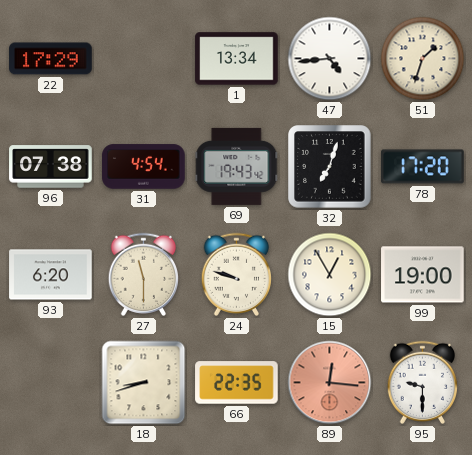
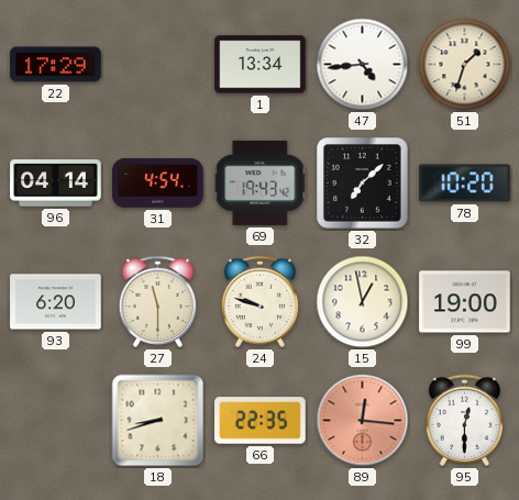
96: 07:38 -> 04:14
32: 7:03 -> 7:08
78: 17:20 -> 10:20
15: 12:55 -> 12:58
95: 9:30 -> 12:30
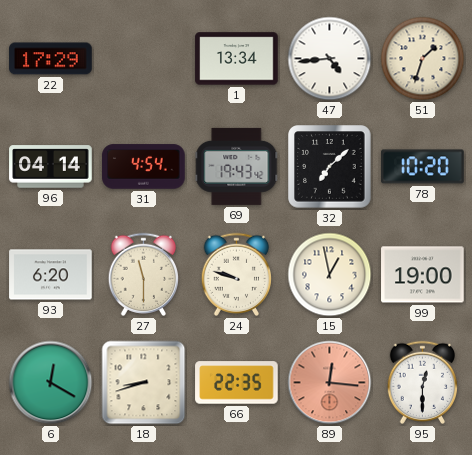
6: none -> 12:20
